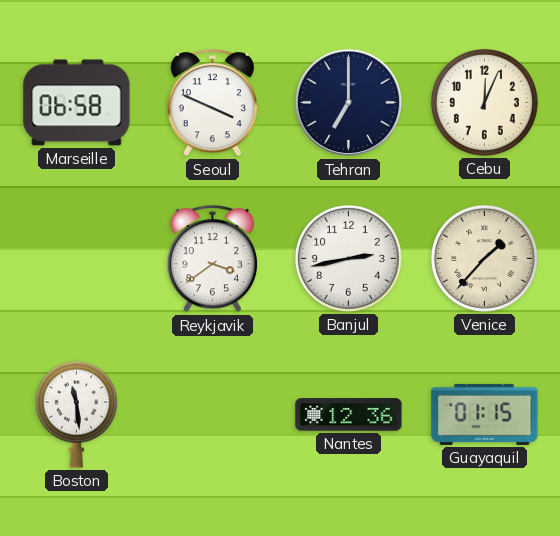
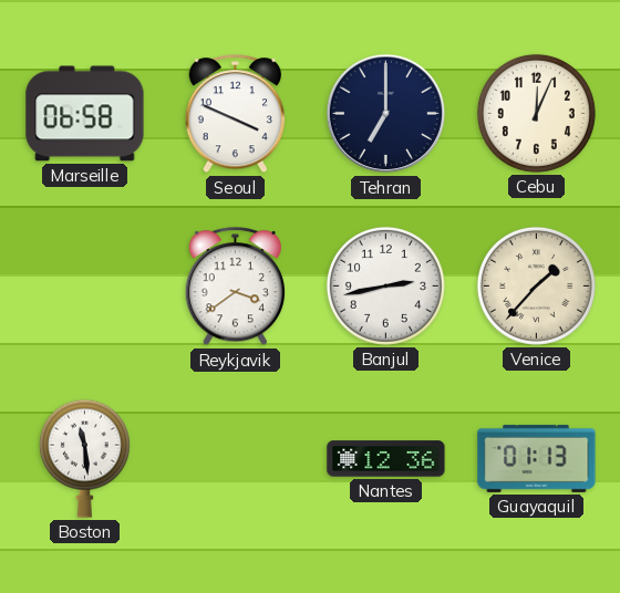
Guayaquil: 01:15 -> 01:13
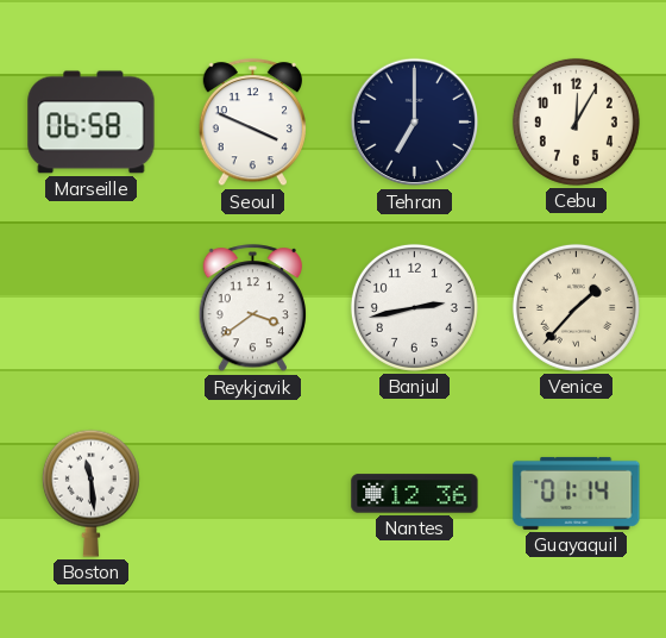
Cebu: 12:04 -> 12:05
Guayaquil: 01:13 -> 01:14
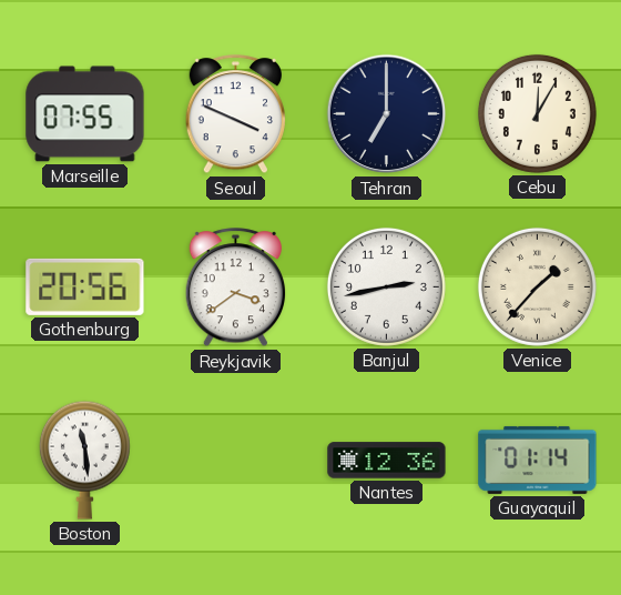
Marseille: 06:58 -> 07:55
Gothenburg: none -> 20:56
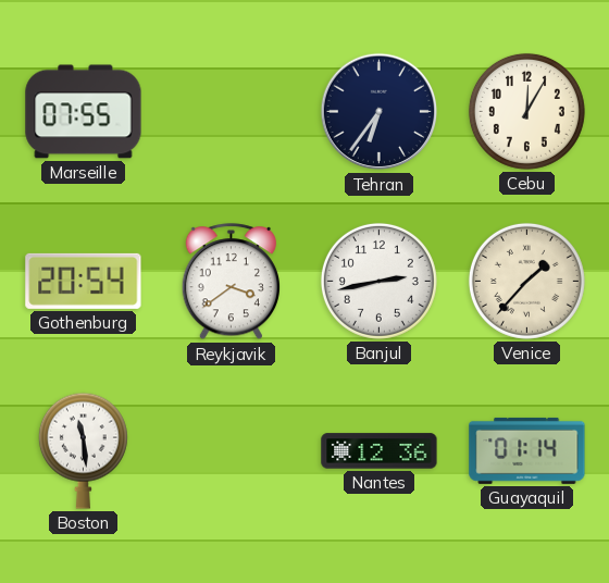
Seoul: 3:49 -> none
Tehran: 7:00 -> 6:36
Gothenburg: 20:56 -> 20:54
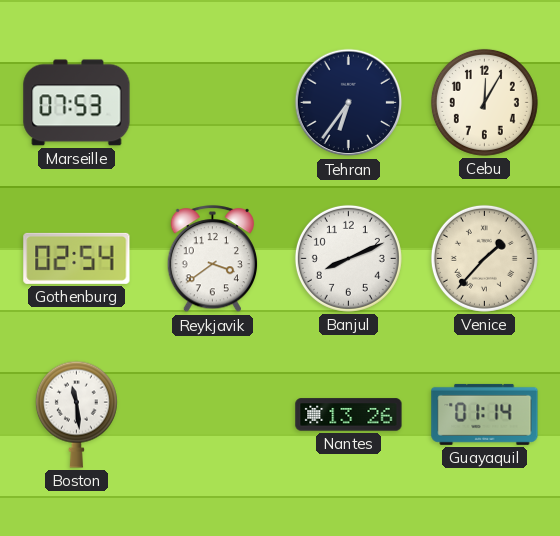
Marseille: 07:55 -> 07:53
Gothenburg: 20:54 -> 02:54
Banjul: 2:43 -> 8:11
Nantes: 12:36 -> 13:26
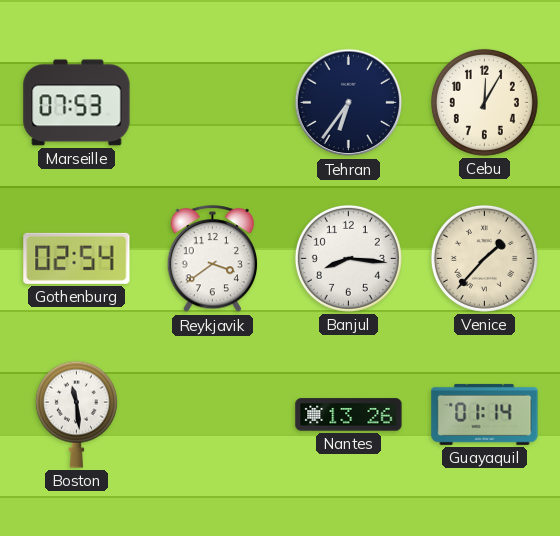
Banjul: 8:11 -> 8:16
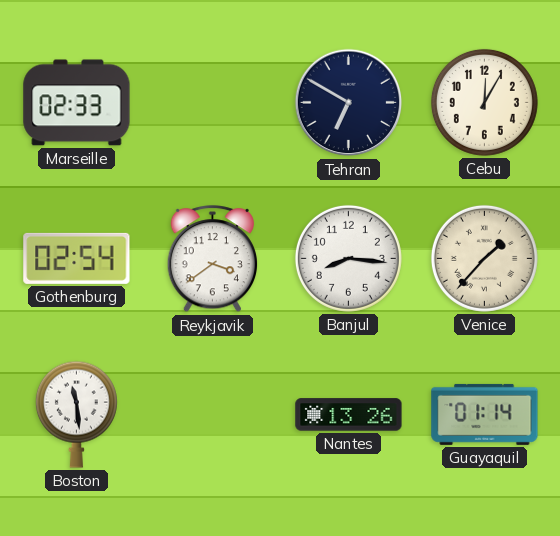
Marseille: 07:53 -> 02:33
Tehran: 6:36 -> 6:50
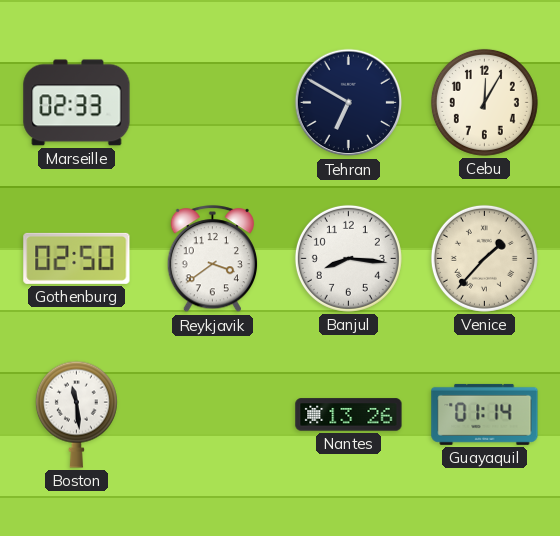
Gothenburg: 02:54 -> 02:50
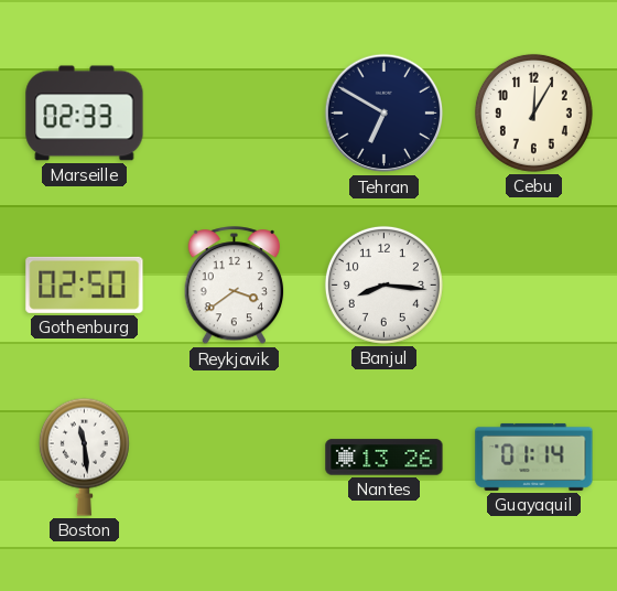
Venice: 1:37 -> none
